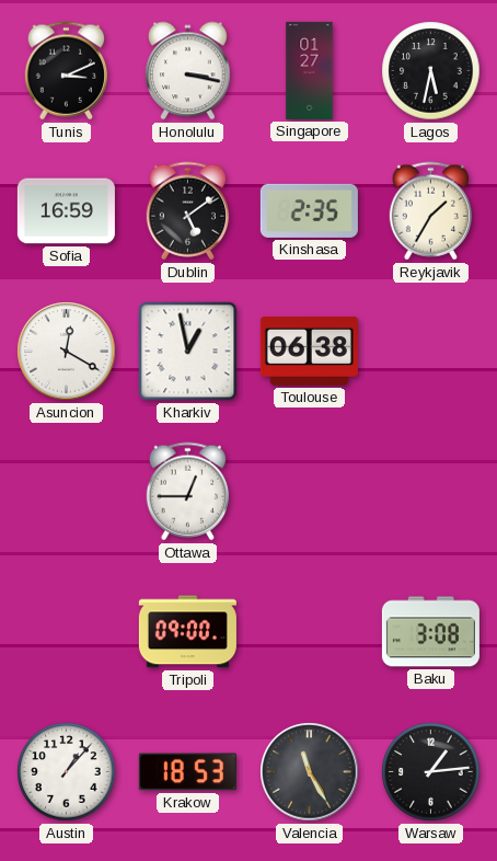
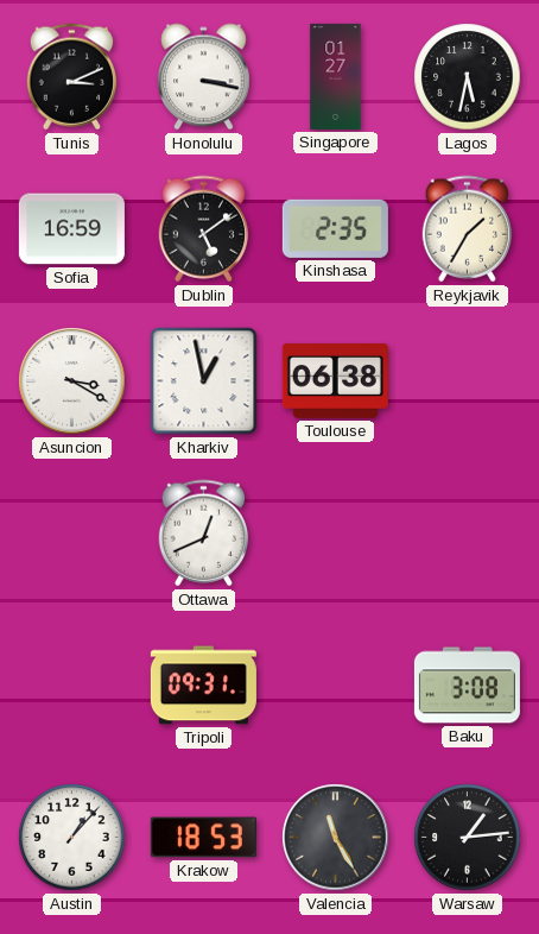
Asuncion: 12:20 -> 3:20
Ottawa: 12:45 -> 12:41
Tripoli: 09:00 -> 09:31
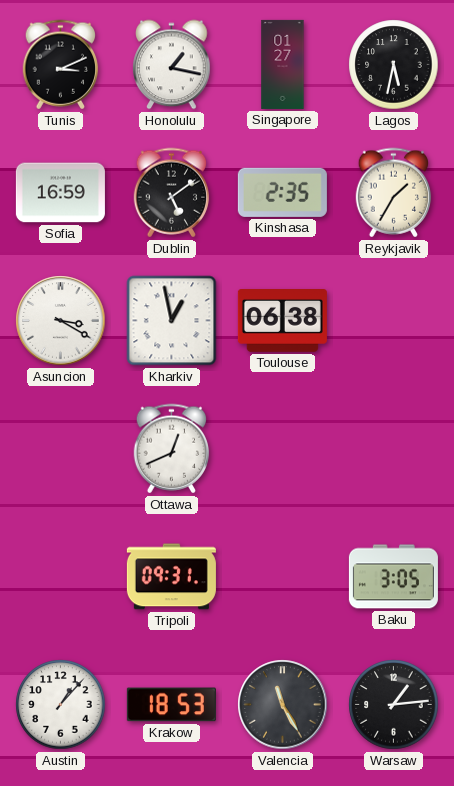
Honolulu: 3:17 -> 1:17
Baku: 3:08 -> 3:05
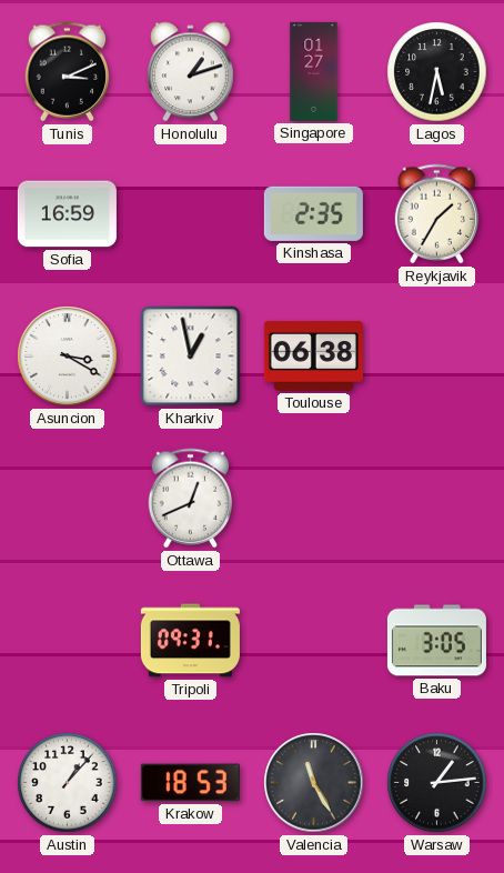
Honolulu: 1:17 -> 1:12
Dublin: 5:09 -> none
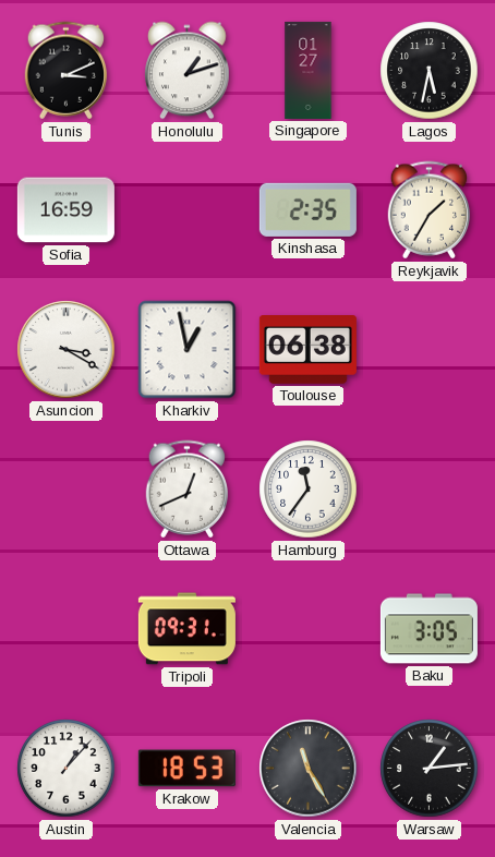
Hamburg: none -> 11:36
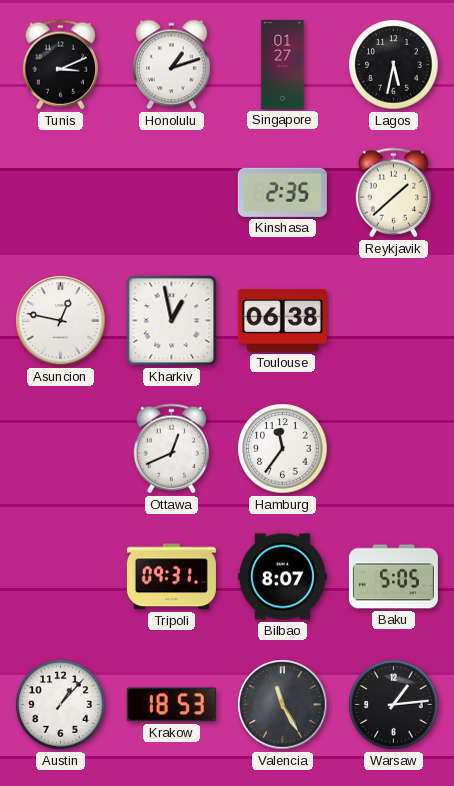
Sofia: 16:59 -> none
Reykjavik: 1:35 -> 1:38
Asuncion: 3:20 -> 12:47
Bilbao: none -> 8:07
Baku: 3:05 -> 5:05
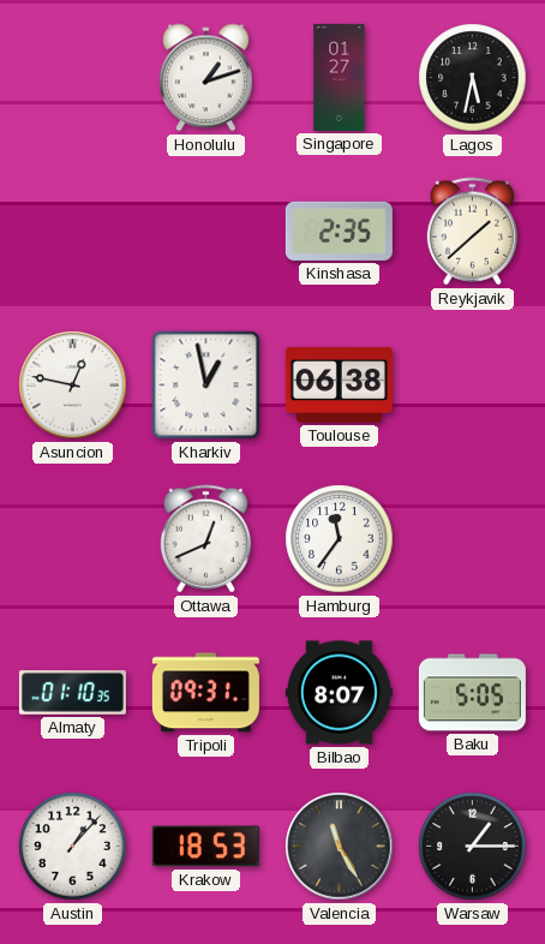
Tunis: 3:11 -> none
Almaty: none -> 01:10
Warsaw: 1:14 -> 1:15
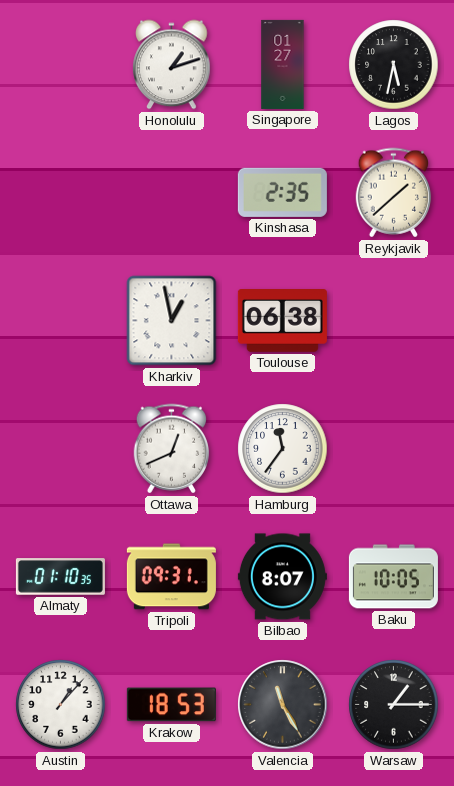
Asuncion: 12:47 -> none
Baku: 5:05 -> 10:05
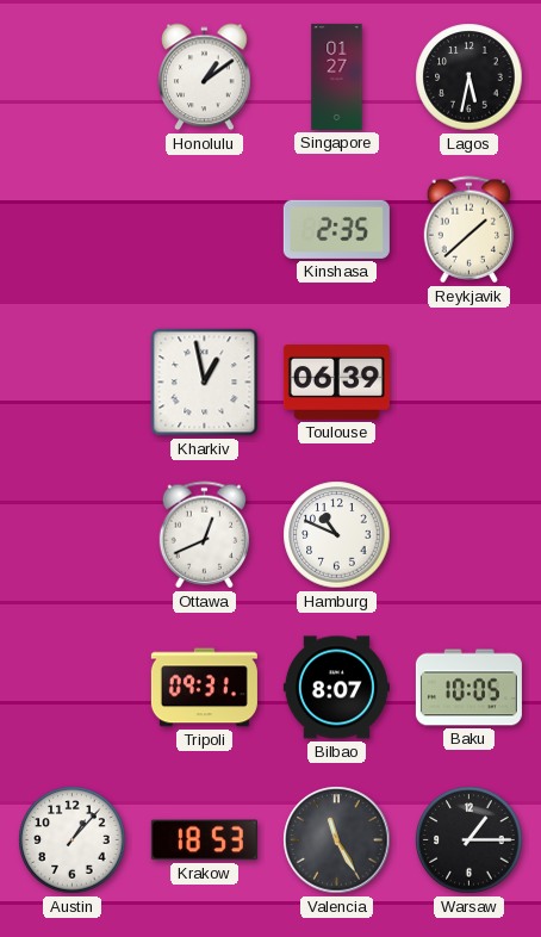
Honolulu: 1:12 -> 1:09
Toulouse: 06:38 -> 06:39
Hamburg: 11:36 -> 10:49
Almaty: 01:10 -> none
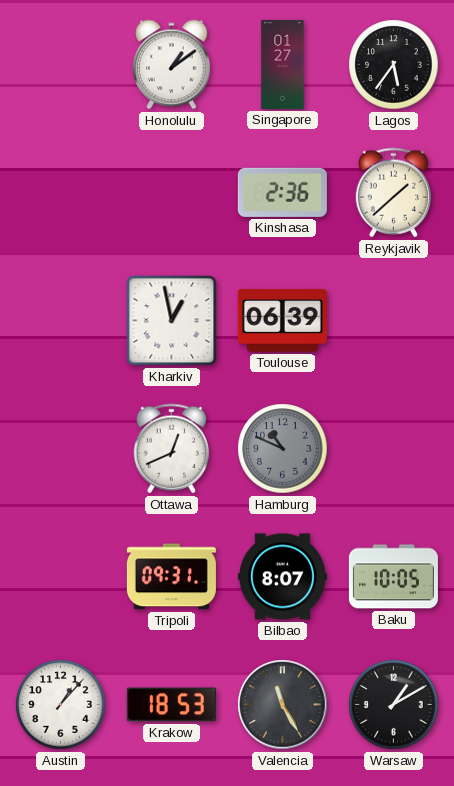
Lagos: 5:32 -> 5:36
Kinshasa: 2:35 -> 2:36
Hamburg dial: white -> grey
Warsaw: 1:15 -> 1:10
